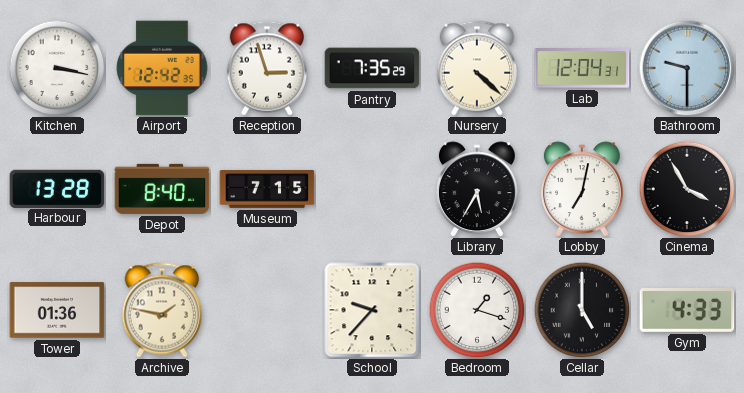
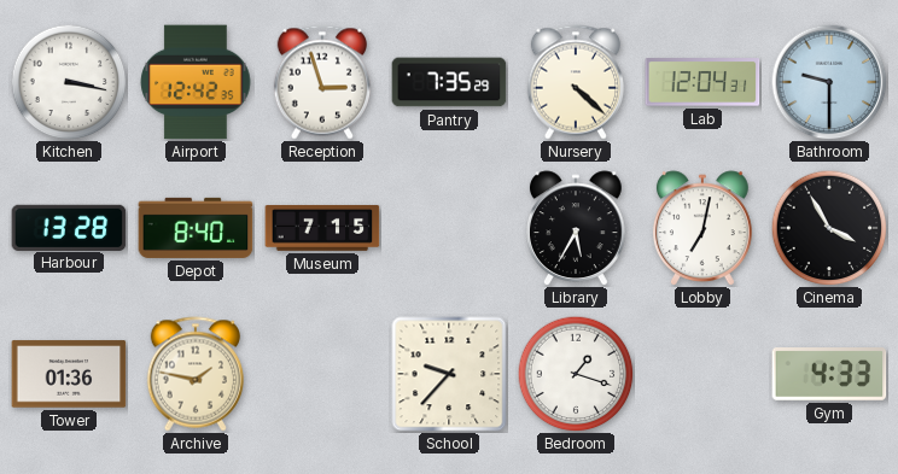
Cellar: 5:00 -> none
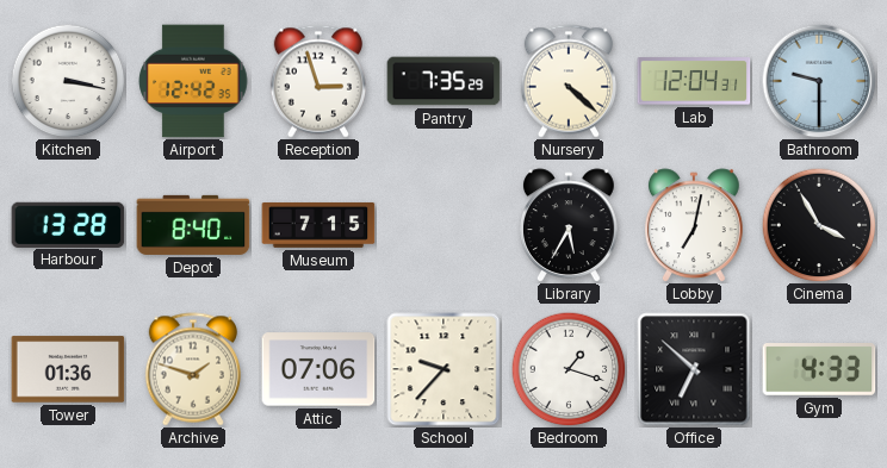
Archive: 1:47 -> 1:48
Attic: none -> 07:06
Office: none -> 6:52
